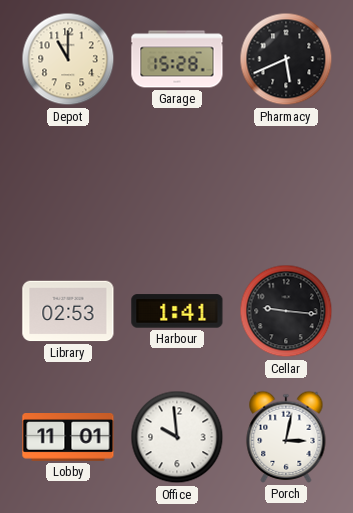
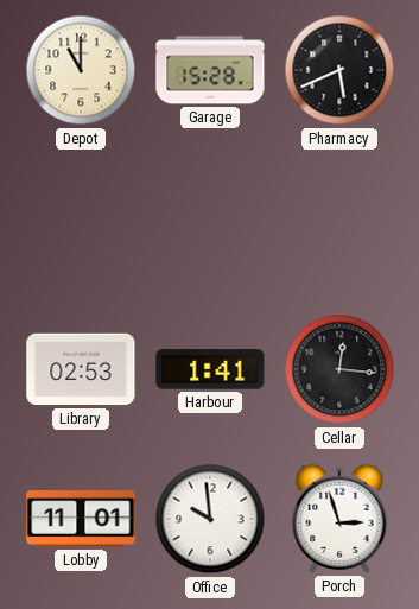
Cellar: 9:16 -> 12:16
Porch: 3:02 -> 2:57
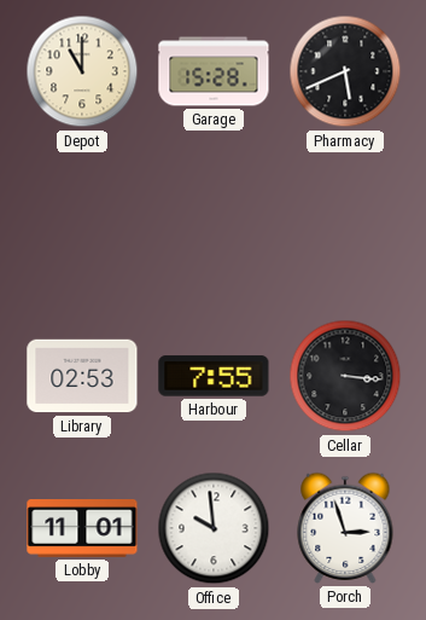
Harbour: 1:41 -> 7:55
Cellar: 12:16 -> 3:16
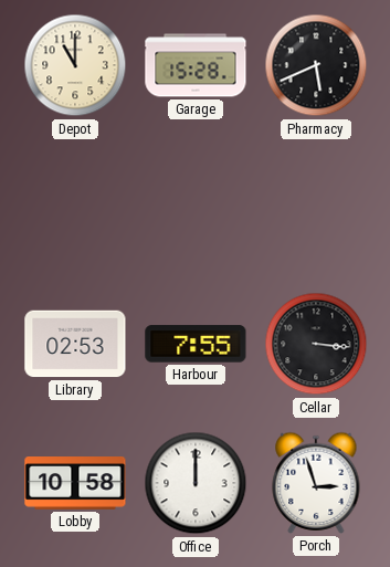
Lobby: 11:01 -> 10:58
Office: 9:59 -> 12:00
